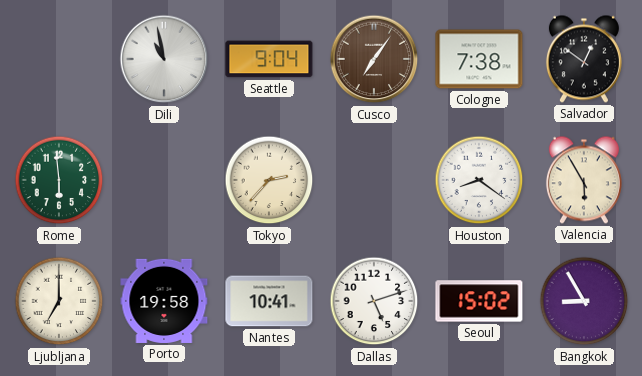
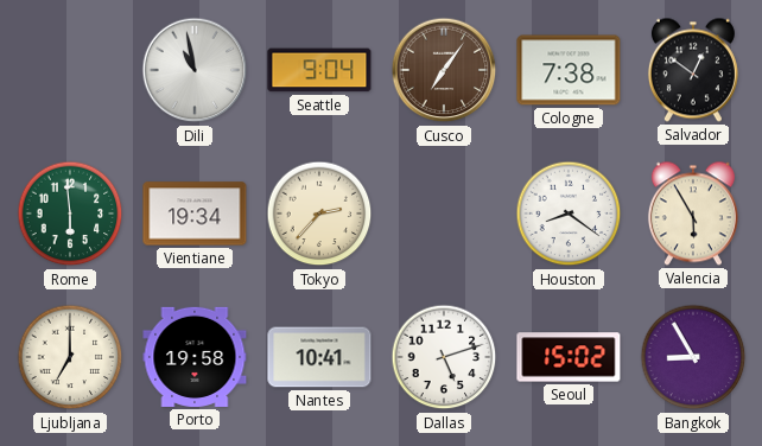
Vientiane: none -> 19:34
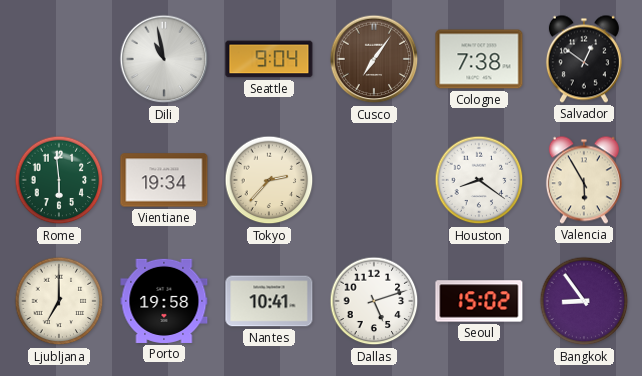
Bangkok: 8:55 -> 8:54
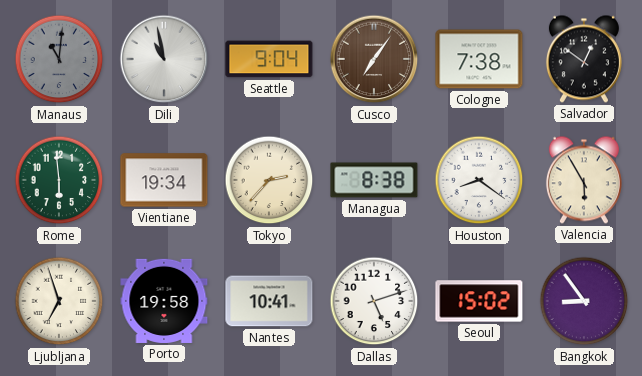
Manaus: none -> 11:01
Managua: none -> 8:38
Ljubljana: 7:00 -> 6:57
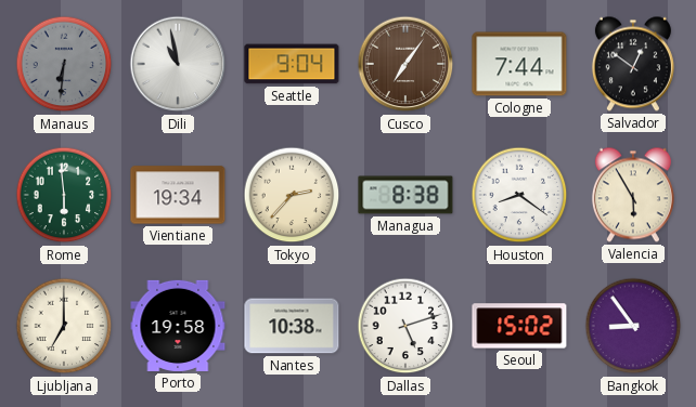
Manaus: 11:01 -> 6:31
Cologne: 7:38 -> 7:44
Ljubljana: 6:57 -> 7:00
Nantes: 10:41 -> 10:38
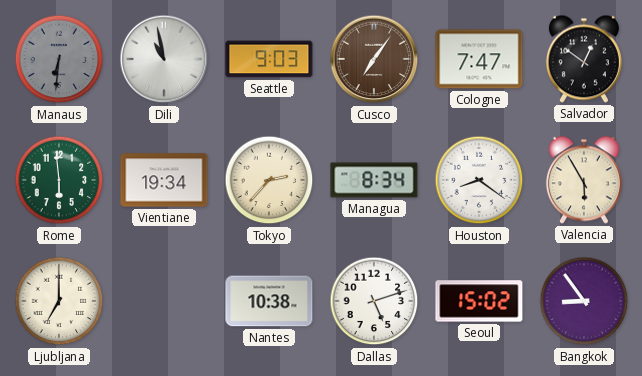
Seattle: 9:04 -> 9:03
Cologne: 7:44 -> 7:47
Managua: 8:38 -> 8:34
Porto: 19:58 -> none
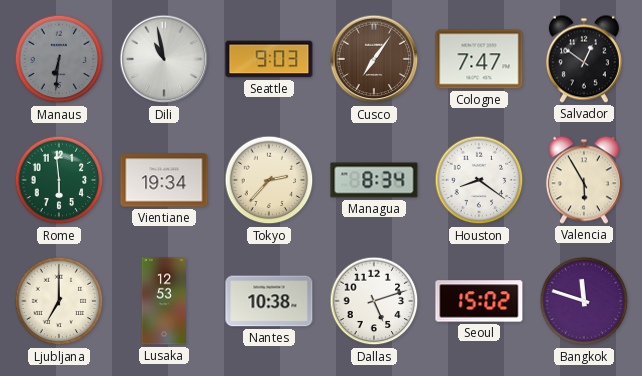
Lusaka: none -> 12:53
Bangkok: 8:54 -> 11:48
